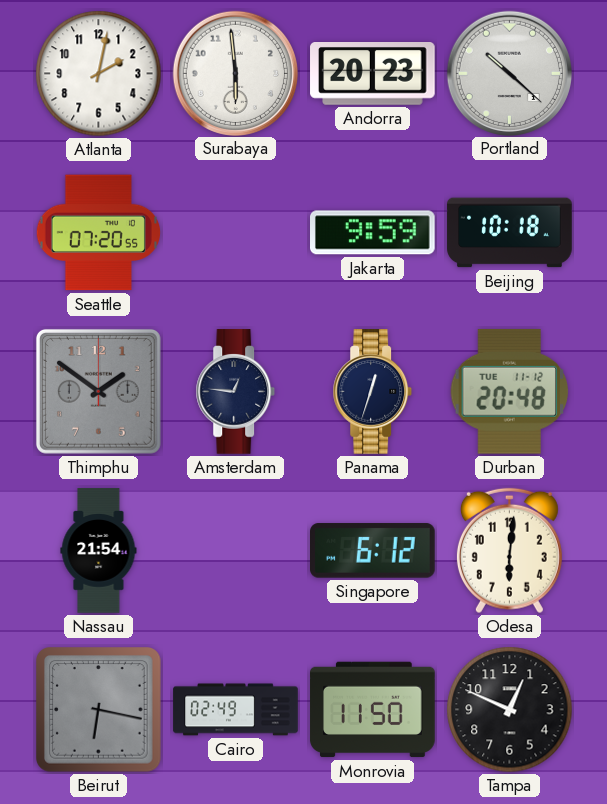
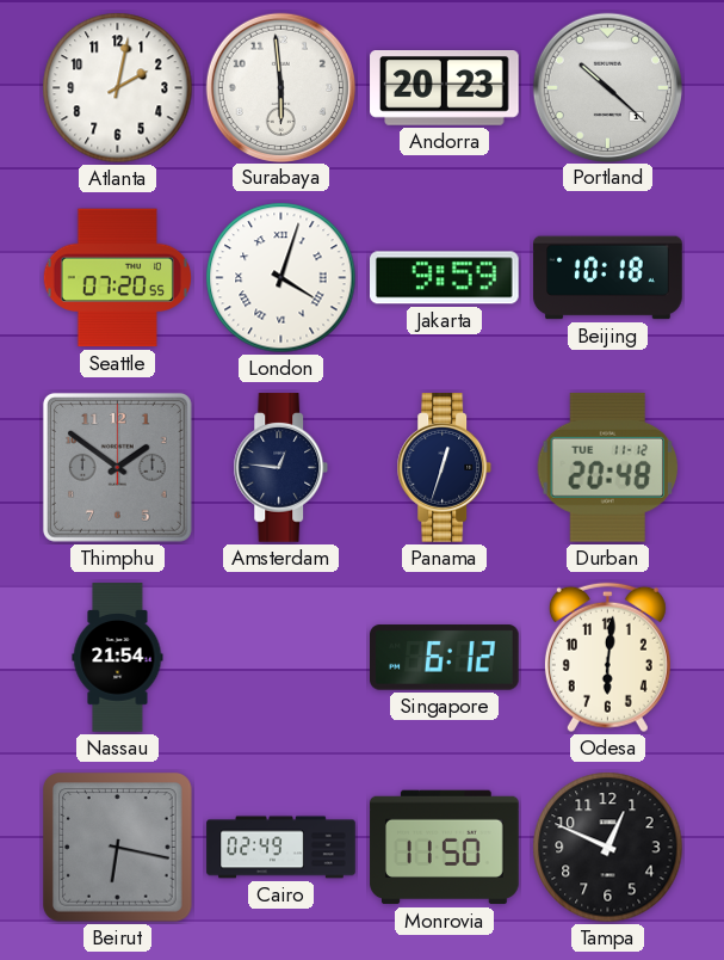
London: none -> 4:03
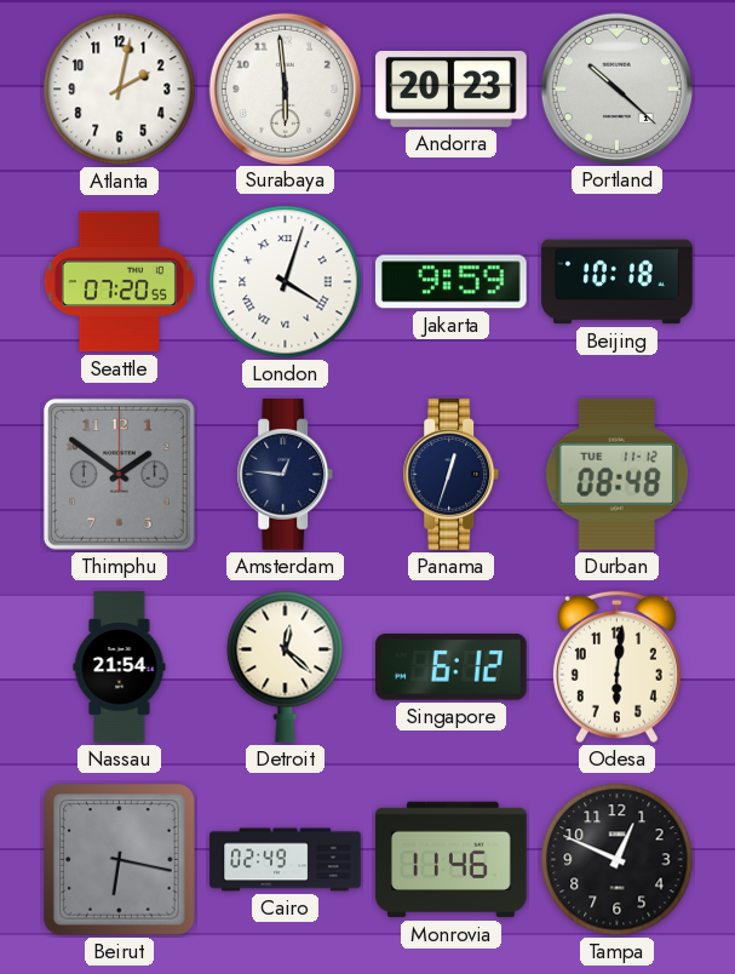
Durban: 20:48 -> 08:48
Detroit: none -> 12:22
Monrovia: 11:50 -> 11:46
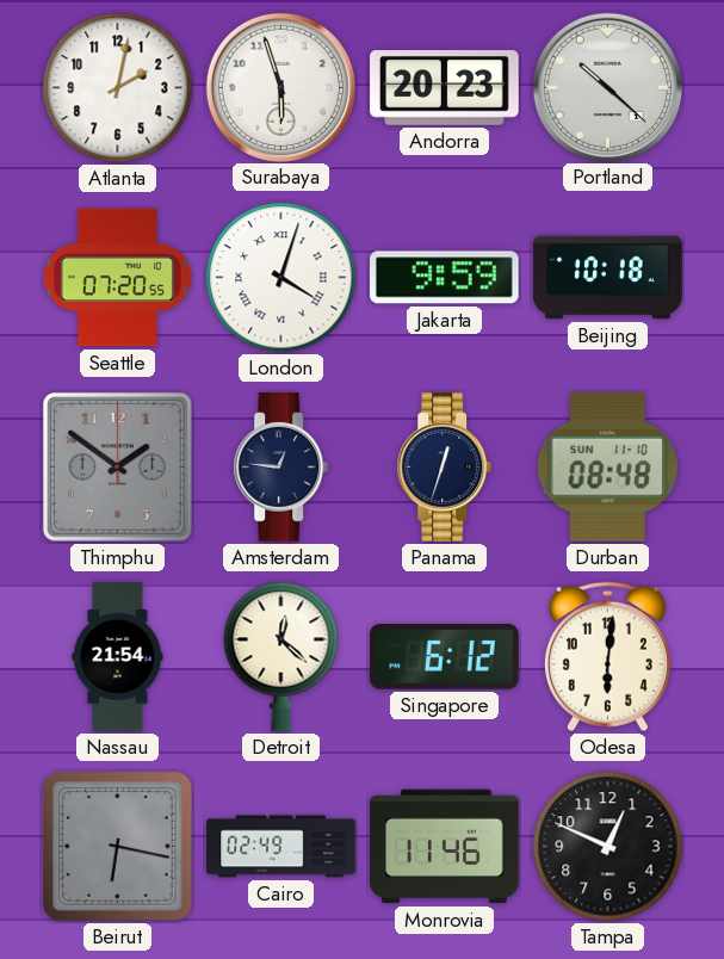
Surabaya: 5:59 -> 5:57
Durban date: TUE 11-12 -> SUN 11-10
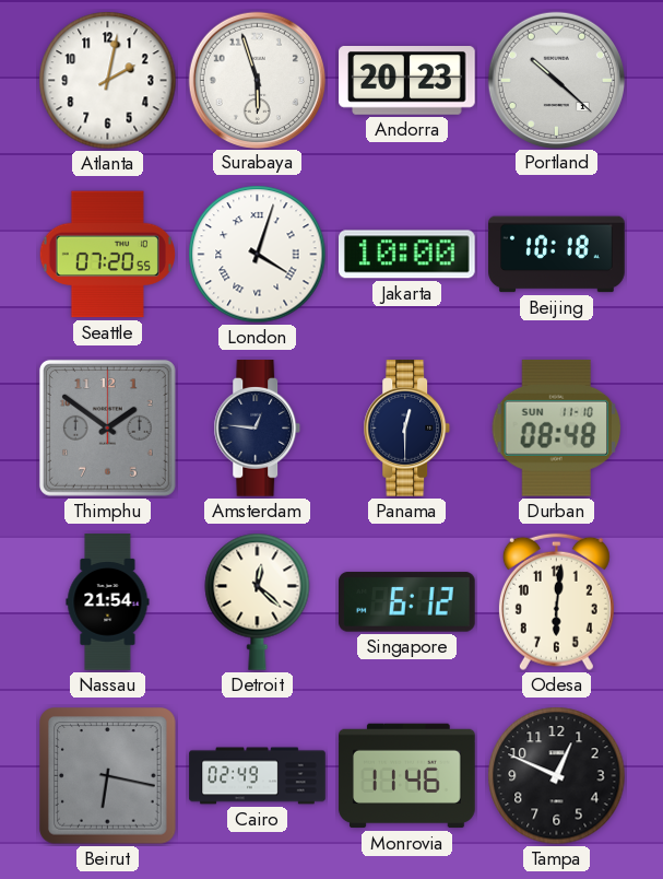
Jakarta: 9:59 -> 10:00
Panama: 12:33 -> 12:30
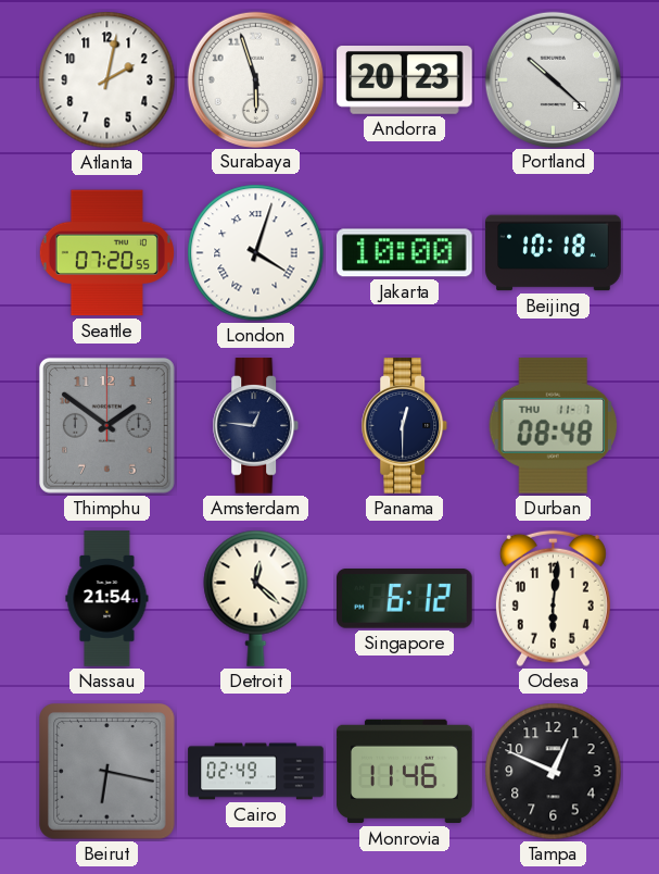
Durban date: SUN 11-10 -> THU 11-7
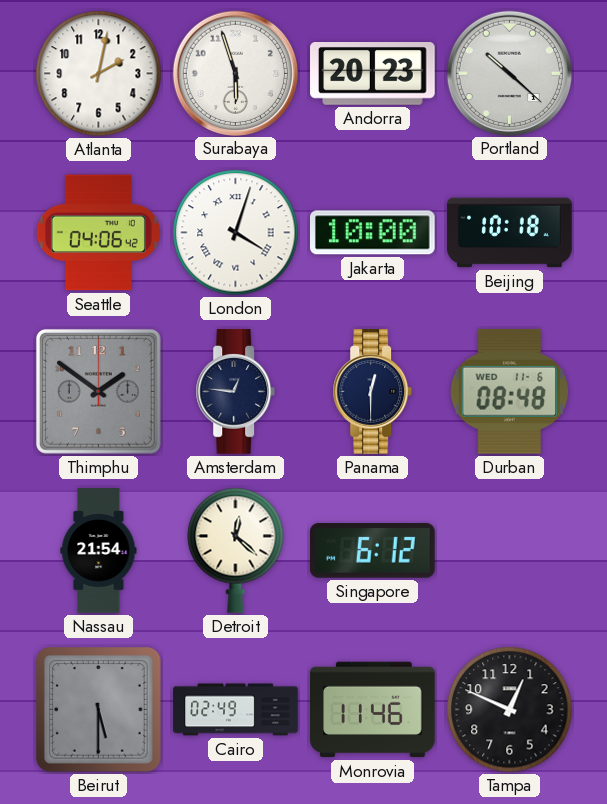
Seattle: 07:20 -> 04:06
Durban date: THU 11-7 -> WED 11-6
Odesa: 6:01 -> none
Beirut: 6:17 -> 5:30
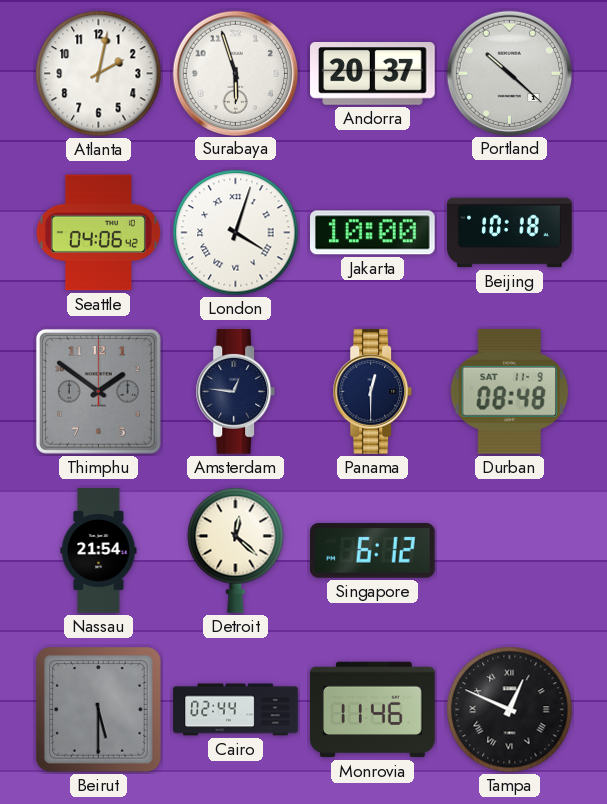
Andorra: 20:23 -> 20:37
Durban date: WED 11-6 -> SAT 11-9
Cairo: 02:49 -> 02:44
Tampa numerals: Arabic -> Roman
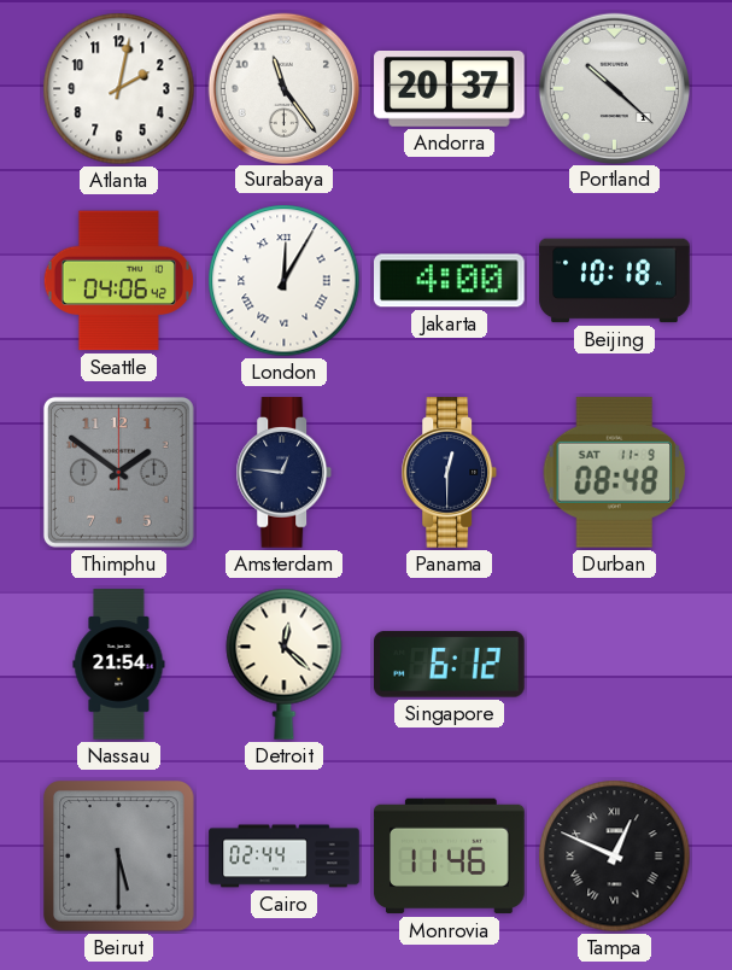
Surabaya: 5:57 -> 11:24
London: 4:03 -> 12:05
Jakarta: 10:00 -> 4:00
